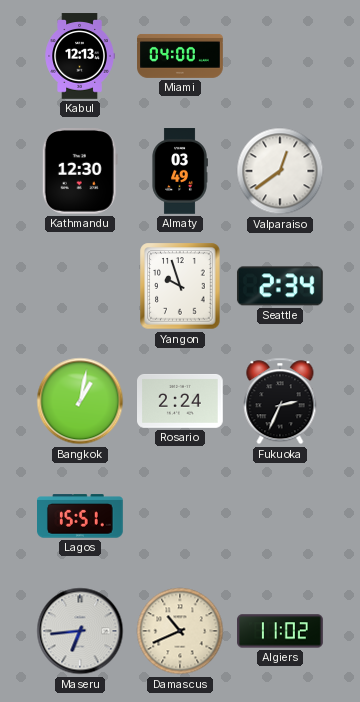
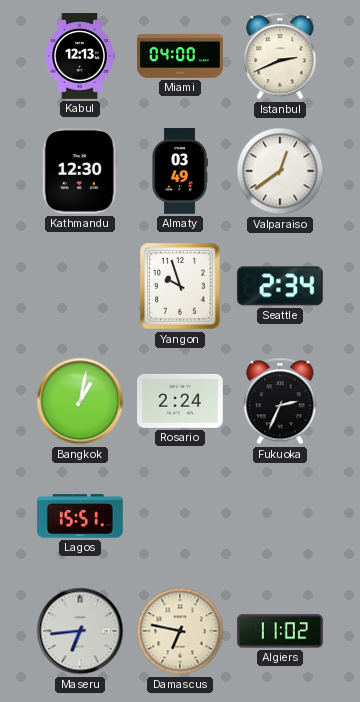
Istanbul: none -> 2:41
Damascus: 10:41 -> 6:47
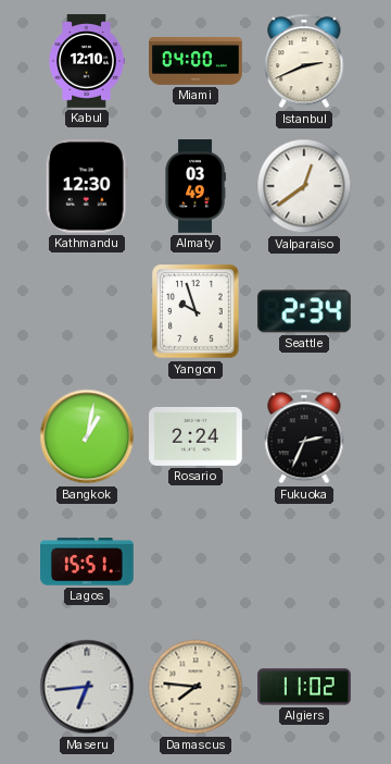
Kabul: 12:13 -> 12:10
Damascus: 6:47 -> 7:46
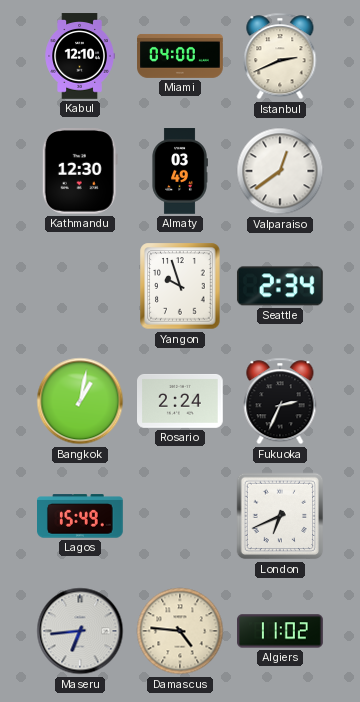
Lagos: 15:51 -> 15:49
London: none -> 6:41
Damascus: 7:46 -> 4:46
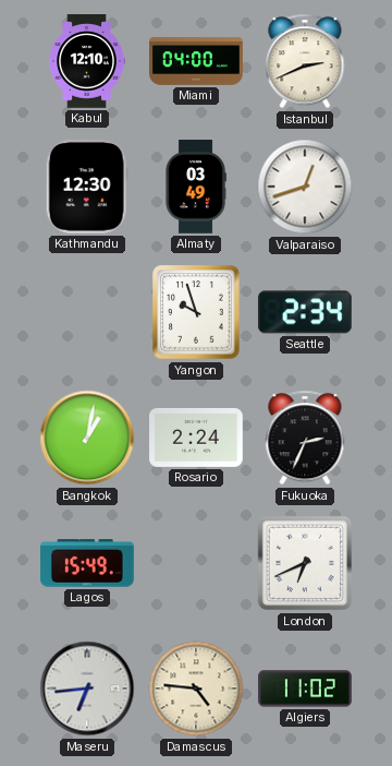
Valparaiso: 12:39 -> 12:42
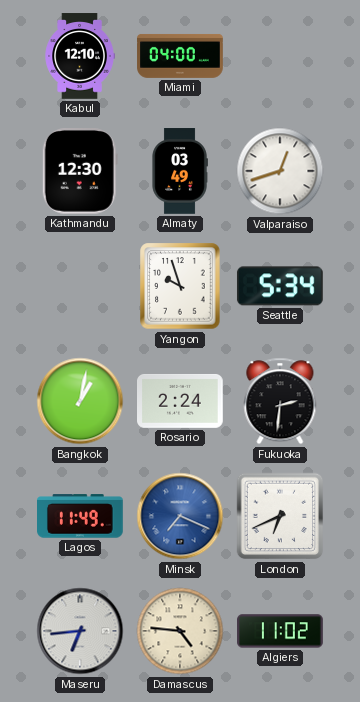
Istanbul: 2:41 -> none
Seattle: 2:34 -> 5:34
Fukuoka: 2:34 -> 2:31
Lagos: 15:49 -> 11:49
Minsk: none -> 7:19
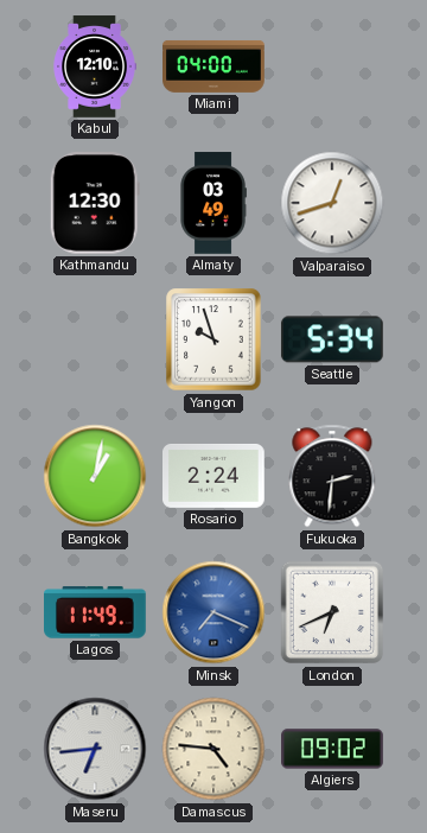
Algiers: 11:02 -> 09:02
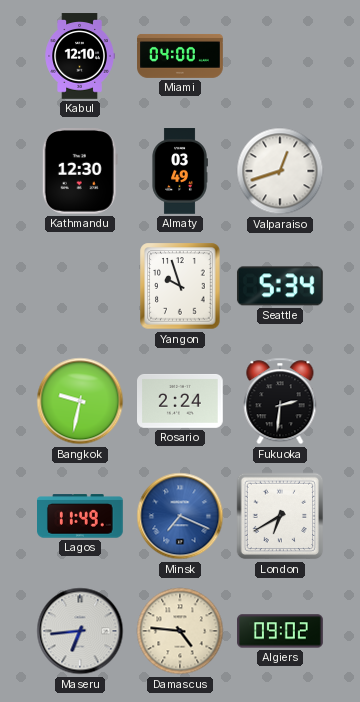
Bangkok: 1:02 -> 9:32
London: 6:41 -> 6:40
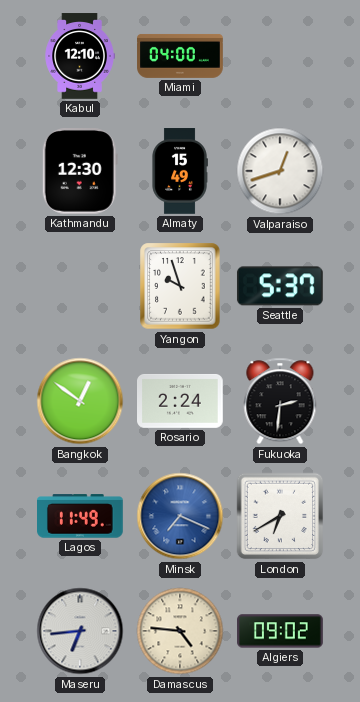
Almaty: 03:49 -> 15:49
Seattle: 5:34 -> 5:37
Bangkok: 9:32 -> 12:51
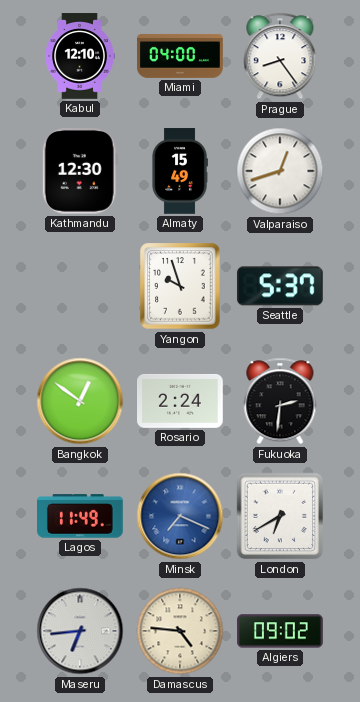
Prague: none -> 8:24
